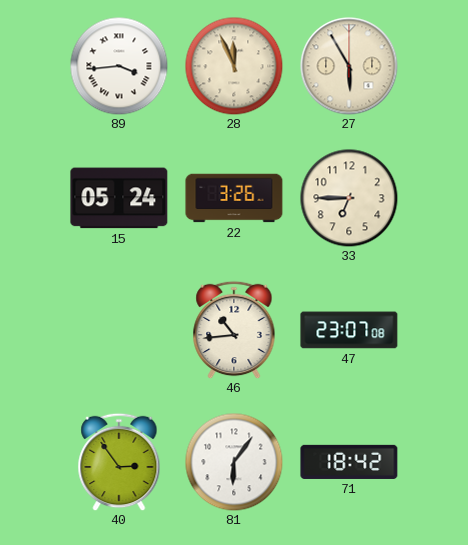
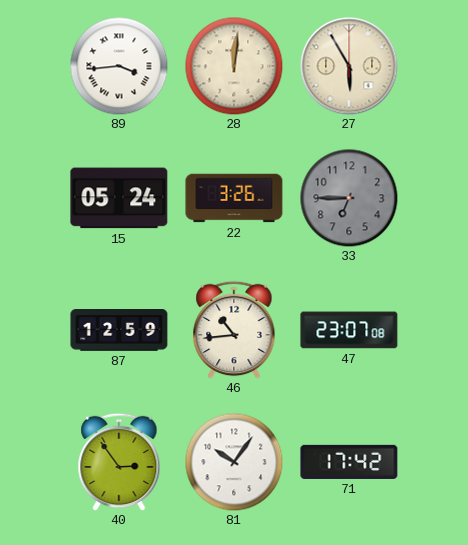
28: 11:56 -> 12:01
33 dial: cream -> grey
87: none -> 12:59
81: 6:06 -> 10:06
71: 18:42 -> 17:42
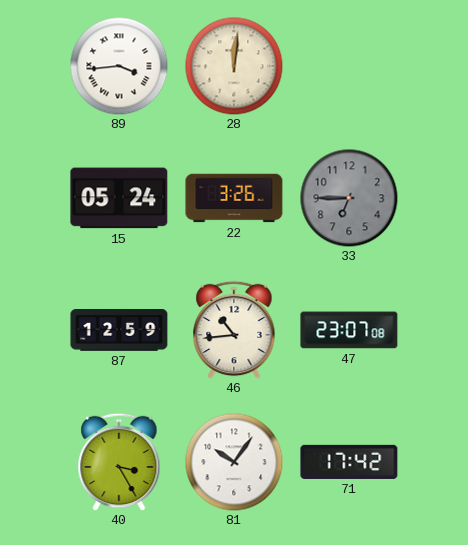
27: 5:55 -> none
40: 2:54 -> 3:25
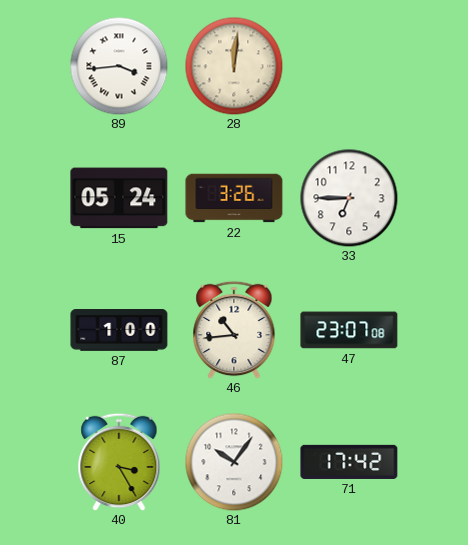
33 dial: grey -> white
87: 12:59 -> 1:00
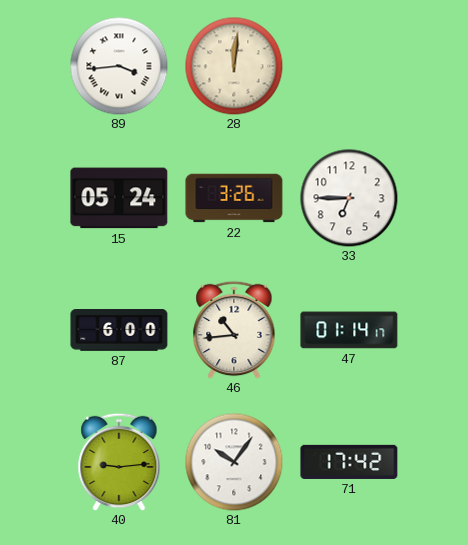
87: 1:00 -> 6:00
47: 23:07 -> 01:14
40: 3:25 -> 9:14
